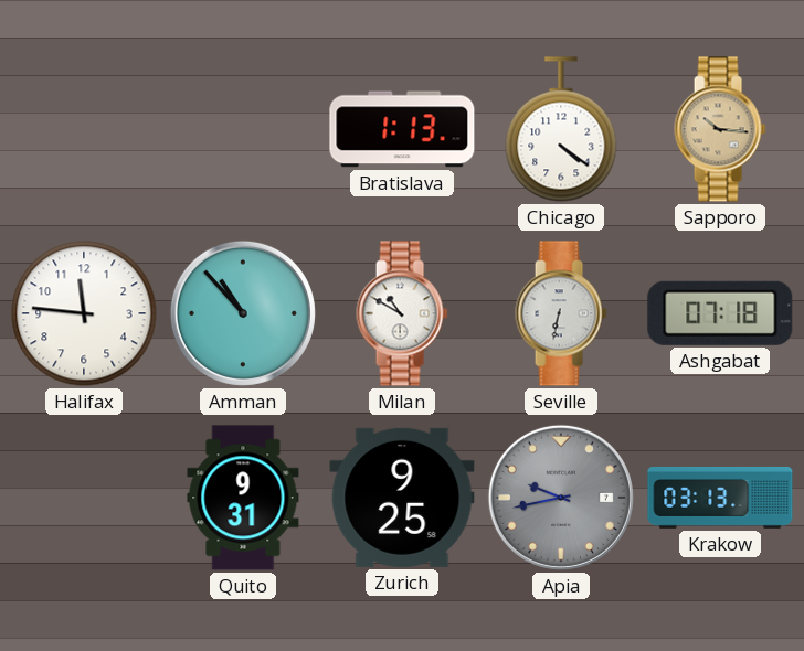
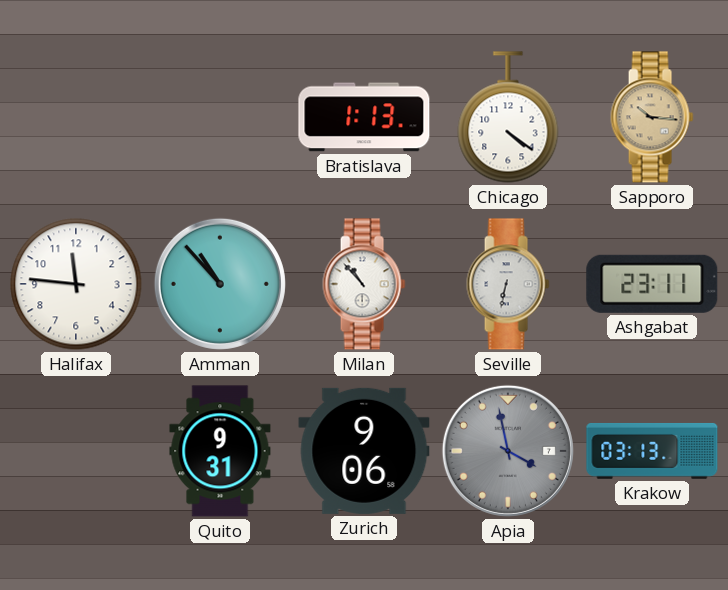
Milan: 10:50 -> 10:53
Ashgabat: 07:18 -> 23:11
Zurich: 9:25 -> 9:06
Apia: 9:43 -> 3:58
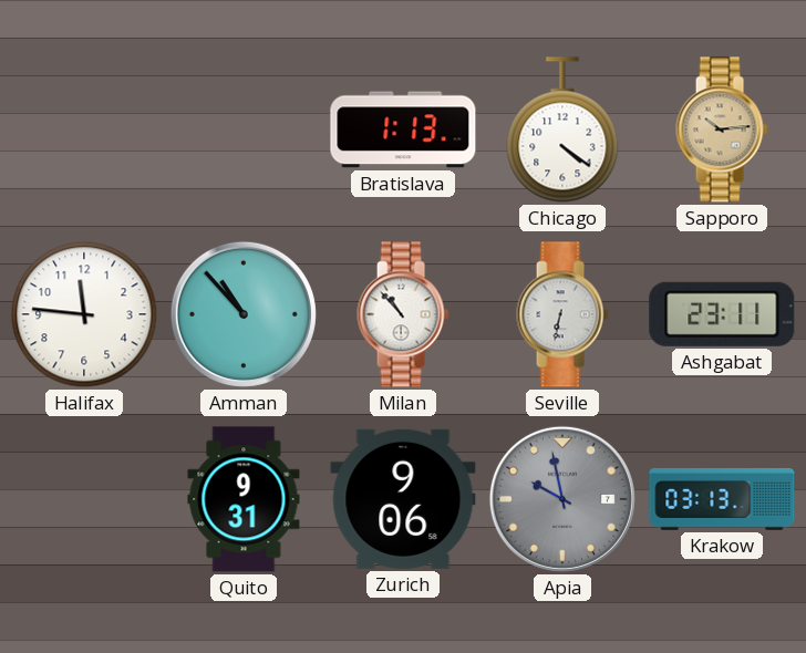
Sapporo: 10:16 -> 10:14
Apia: 3:58 -> 9:58
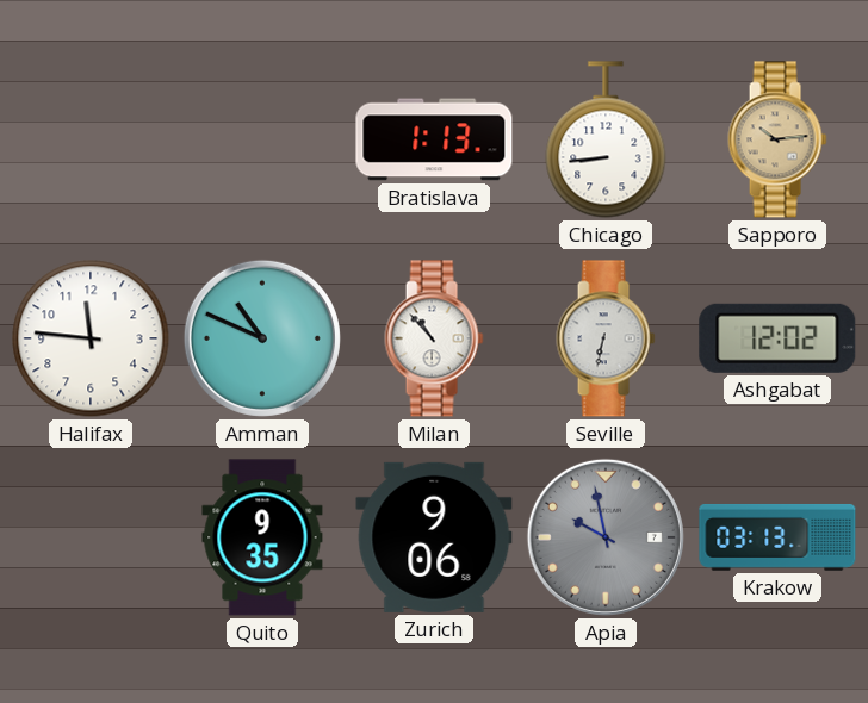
Chicago: 4:21 -> 8:44
Amman: 10:53 -> 10:49
Ashgabat: 23:11 -> 12:02
Quito: 9:31 -> 9:35
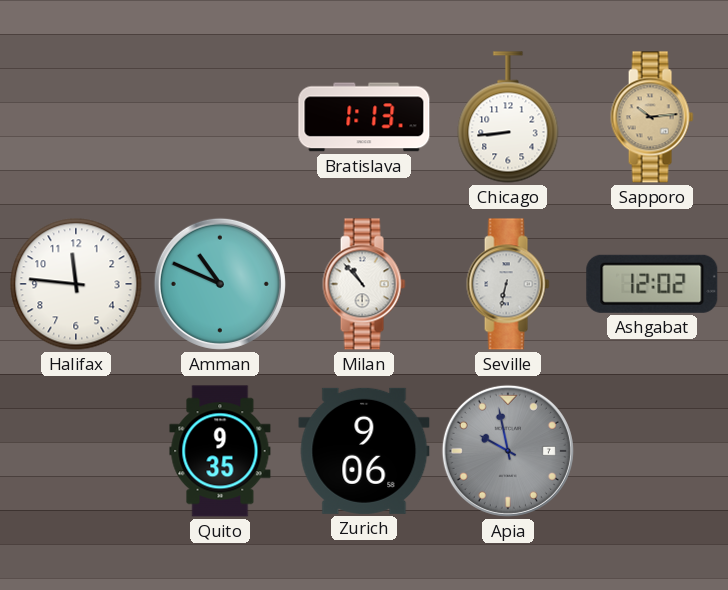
Krakow: 03:13 -> none
